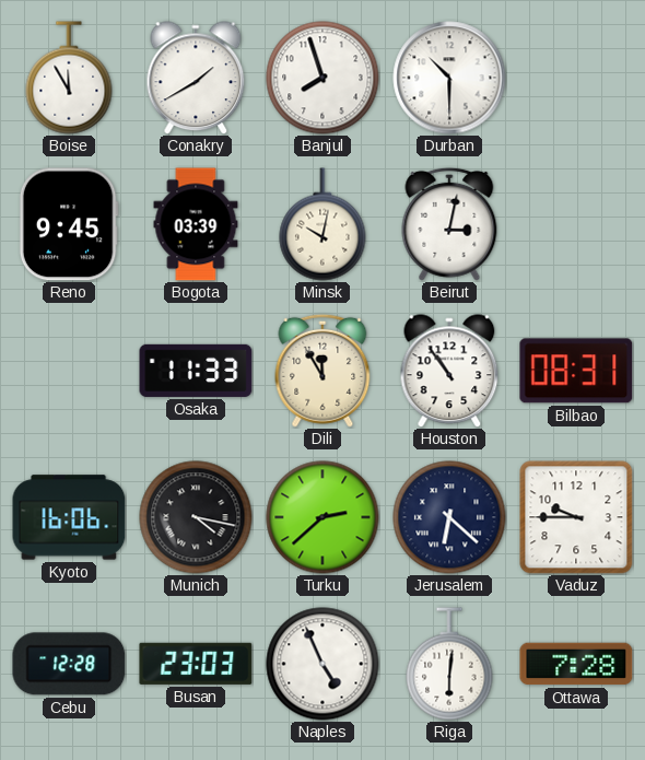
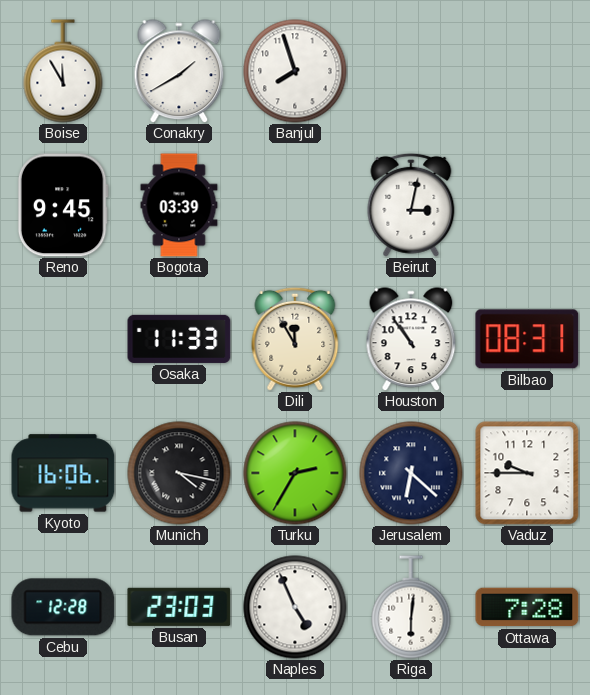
Durban: 10:30 -> none
Minsk: 10:02 -> none
Turku: 2:38 -> 2:35
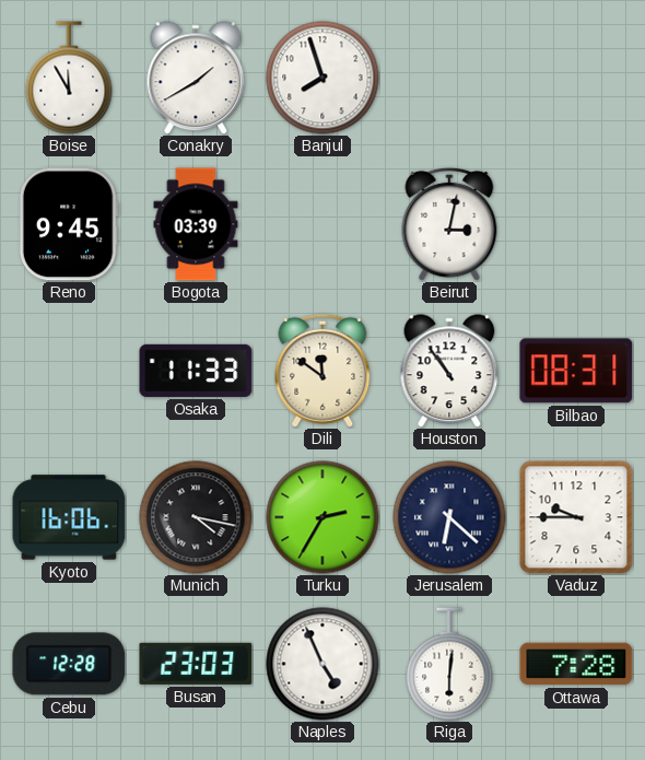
Dili: 11:55 -> 11:51
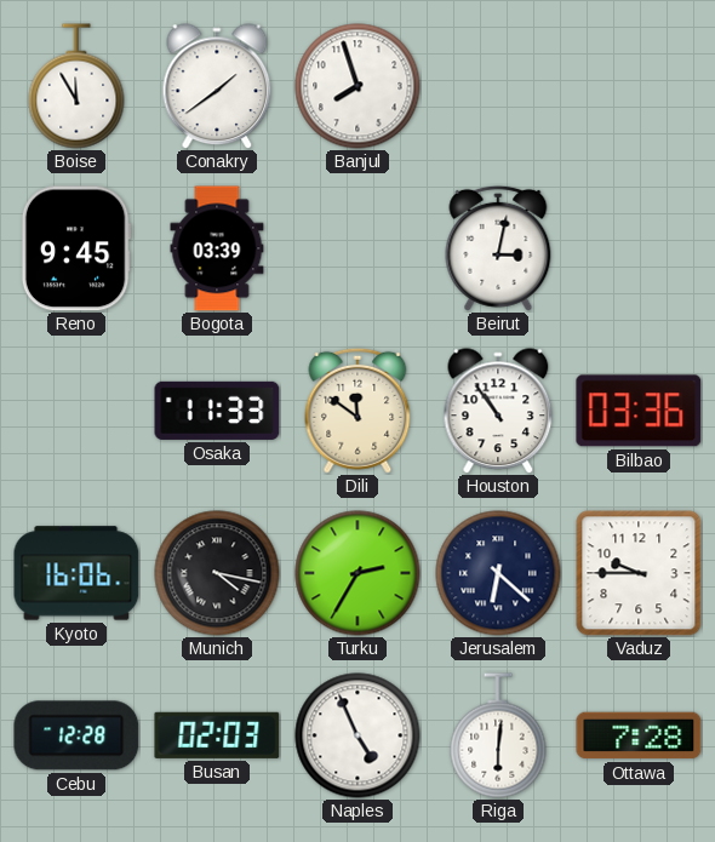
Conakry: 1:40 -> 1:39
Bilbao: 08:31 -> 03:36
Busan: 23:03 -> 02:03
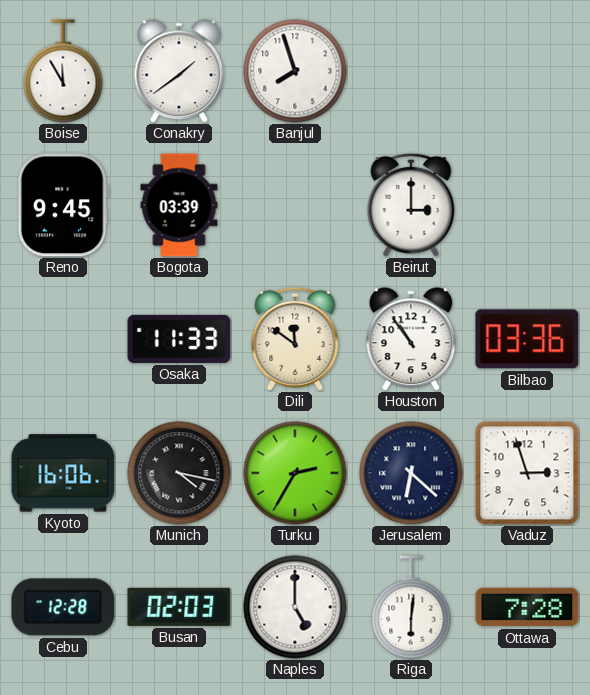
Beirut: 3:02 -> 3:00
Vaduz: 9:45 -> 2:57
Naples: 4:56 -> 5:00
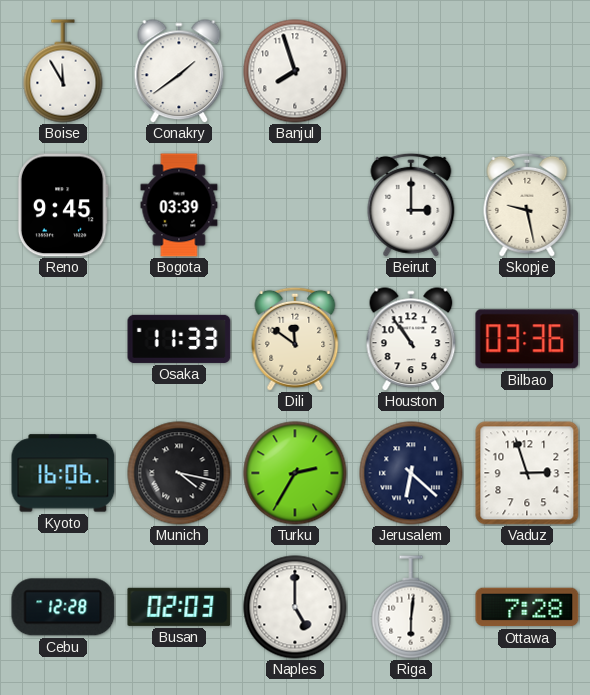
Skopje: none -> 9:28
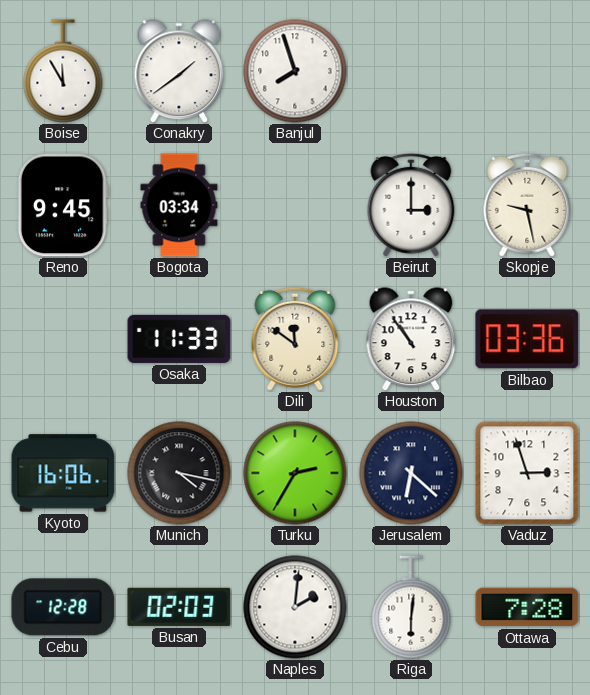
Bogota: 03:39 -> 03:34
Naples: 5:00 -> 2:01
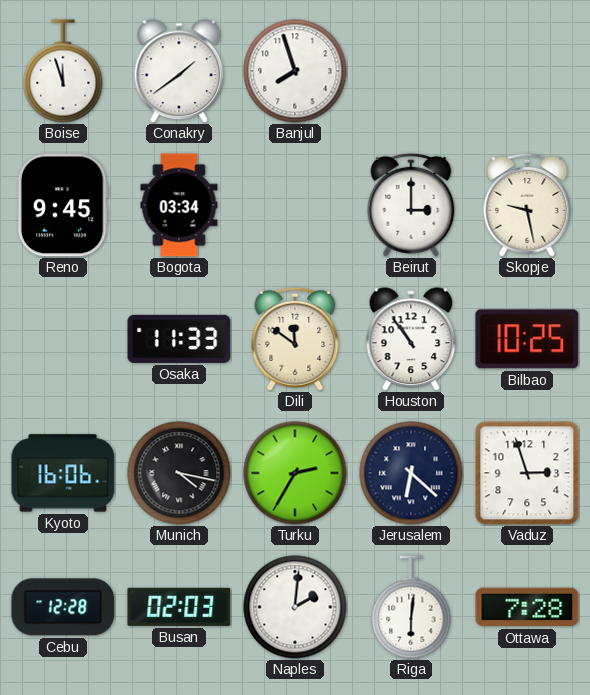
Boise: 11:55 -> 11:57
Bilbao: 03:36 -> 10:25
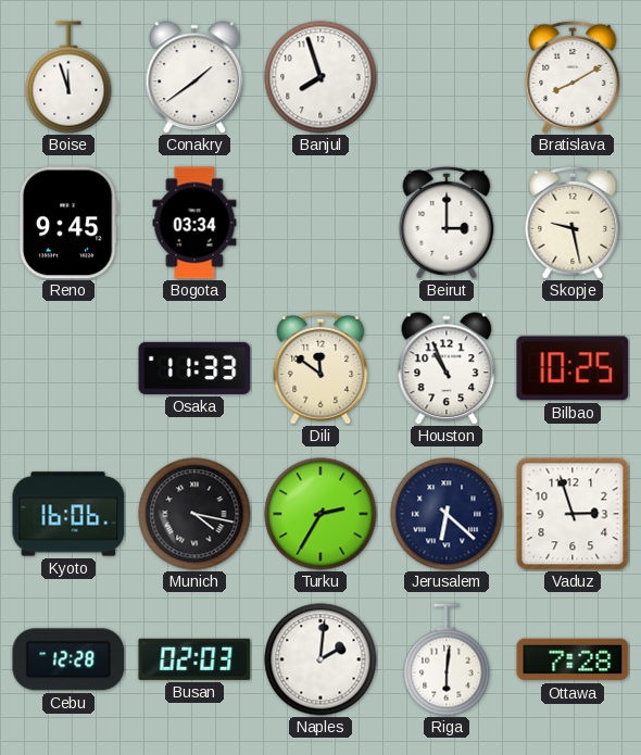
Bratislava: none -> 8:10
Houston: 10:54 -> 10:56
